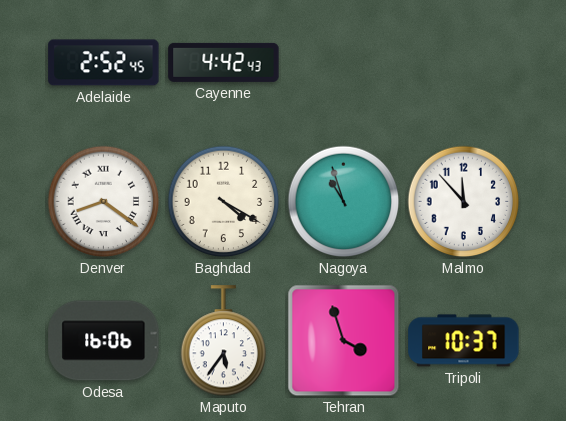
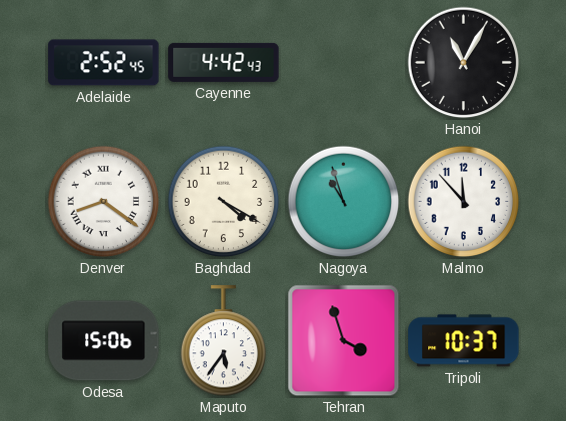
Hanoi: none -> 11:05
Odesa: 16:06 -> 15:06
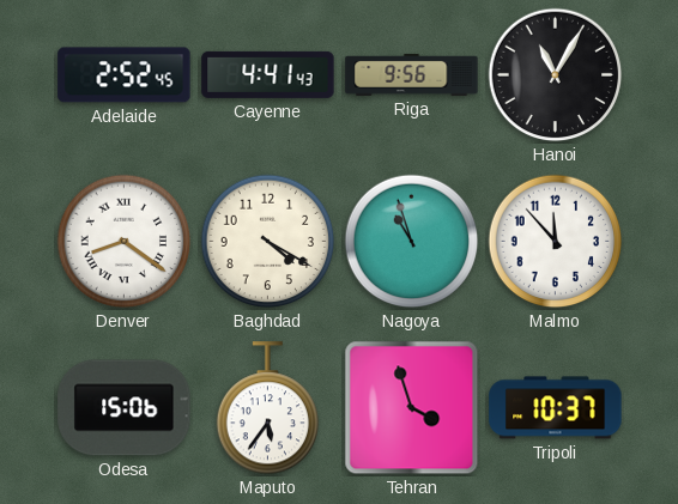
Cayenne: 4:42 -> 4:41
Riga: none -> 9:56
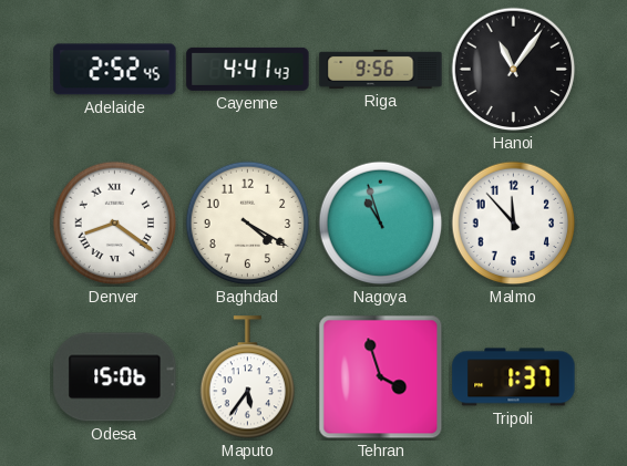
Hanoi: 11:05 -> 11:06
Tripoli: 10:37 -> 1:37
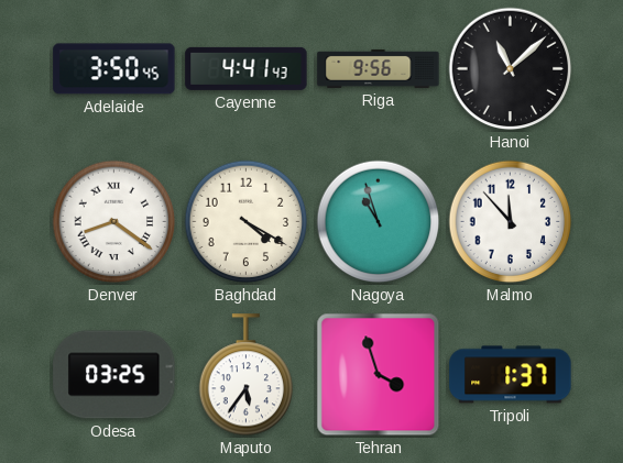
Adelaide: 2:52 -> 3:50
Hanoi: 11:06 -> 11:08
Odesa: 15:06 -> 03:25
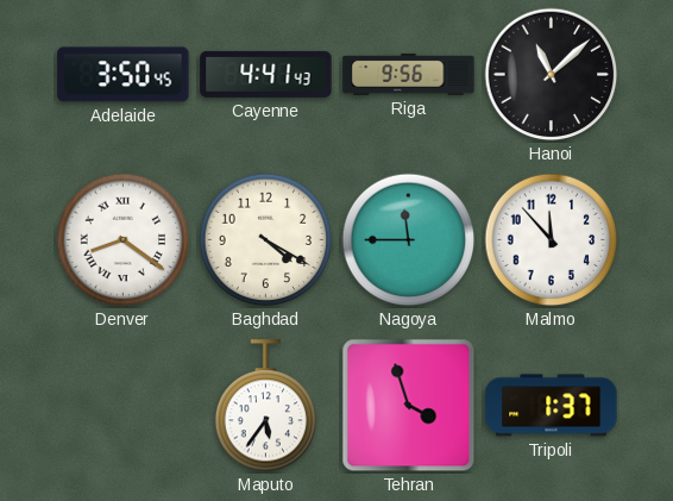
Nagoya: 10:57 -> 11:45
Odesa: 03:25 -> none
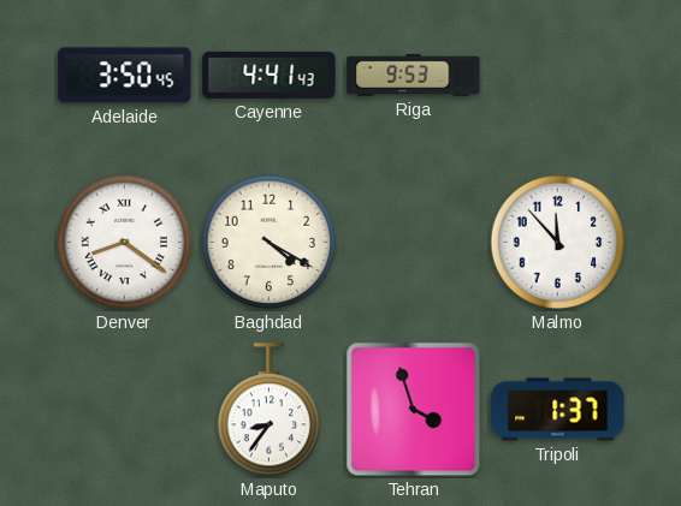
Riga: 9:56 -> 9:53
Hanoi: 11:08 -> none
Nagoya: 11:45 -> none
Maputo: 5:36 -> 8:36
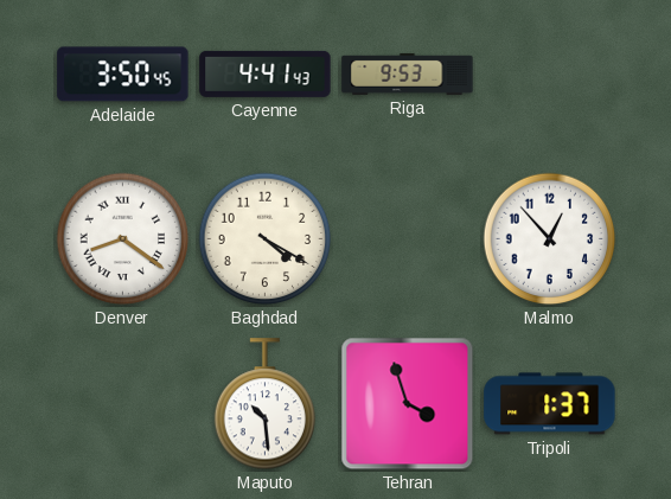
Malmo: 11:53 -> 12:53
Maputo: 8:36 -> 10:29
